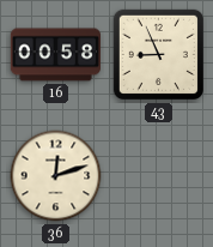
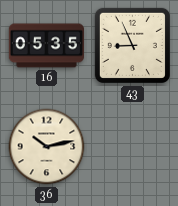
16: 00:58 -> 05:35
36: 12:12 -> 10:13
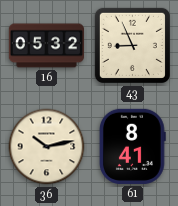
16: 05:35 -> 05:32
61: none -> 8:41
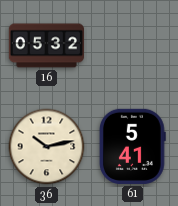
43: 8:56 -> none
61: 8:41 -> 5:41
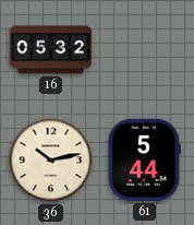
61: 5:41 -> 5:44
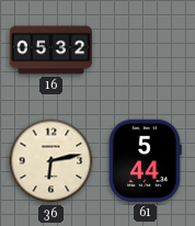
36: 10:13 -> 6:13
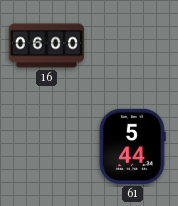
16: 05:32 -> 06:00
36: 6:13 -> none
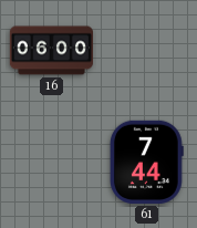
61: 5:44 -> 7:44
